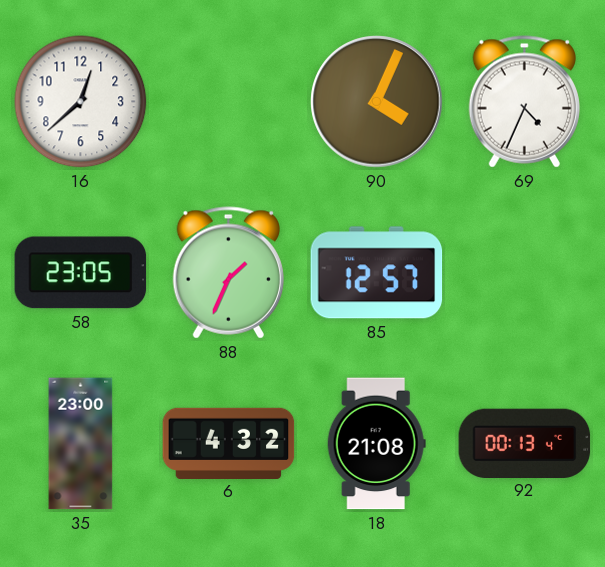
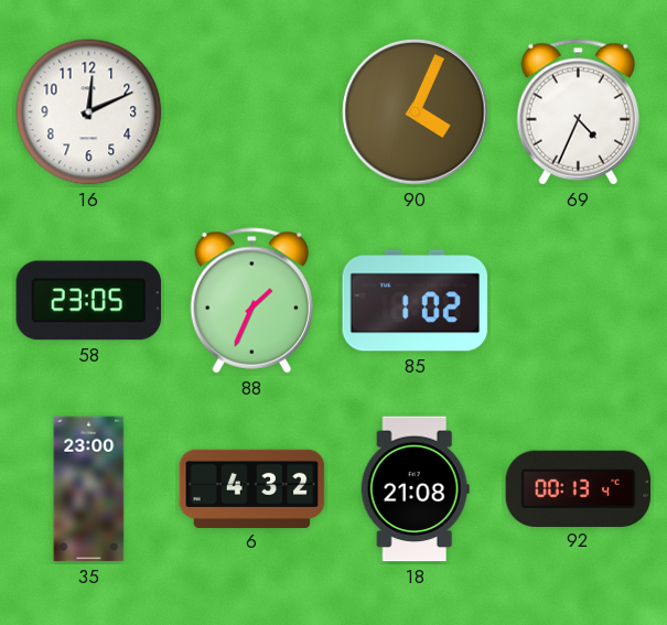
16: 12:38 -> 12:11
85: 12:57 -> 1:02
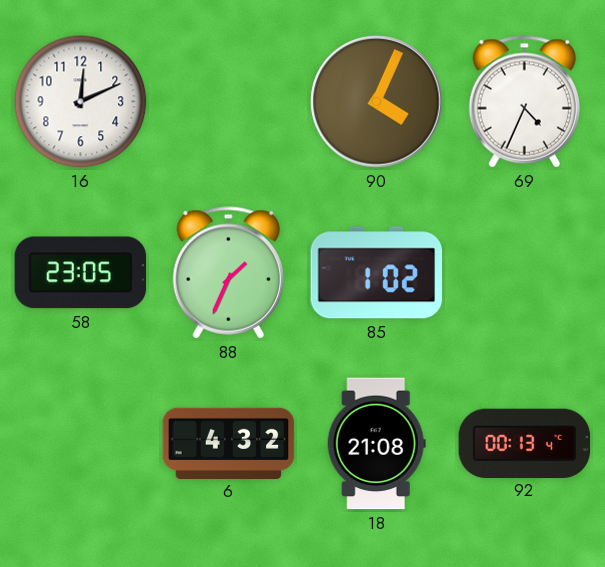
35: 23:00 -> none
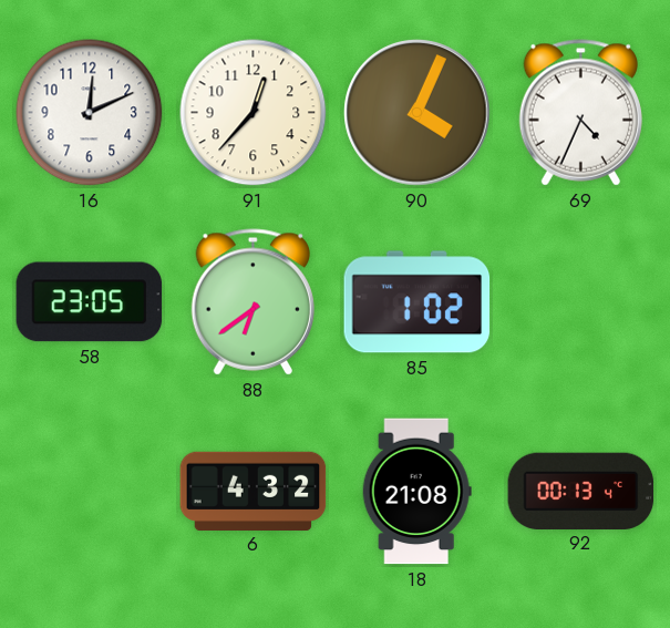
91: none -> 12:37
88: 1:34 -> 6:39
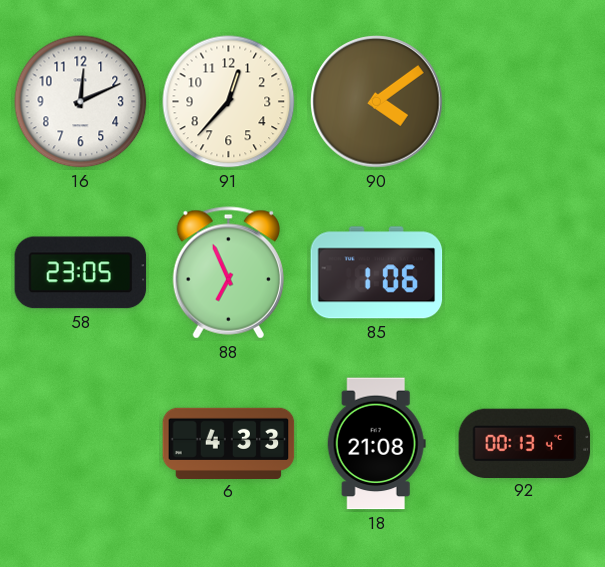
90: 4:04 -> 4:09
69: 4:34 -> none
88: 6:39 -> 6:56
85: 1:02 -> 1:06
6: 4:32 -> 4:33
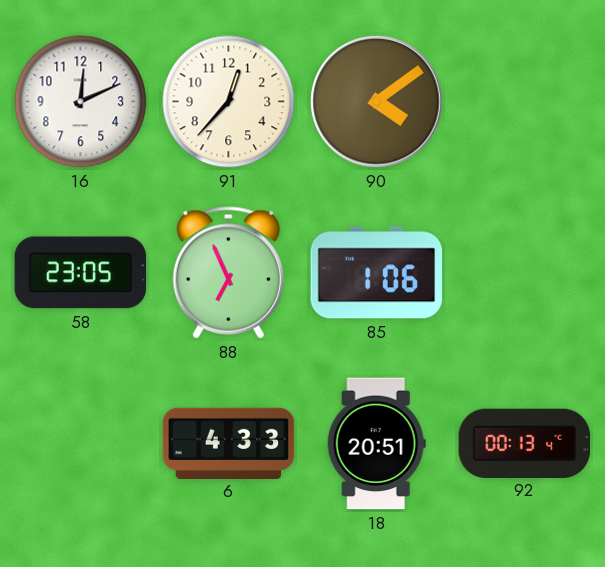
18: 21:08 -> 20:51
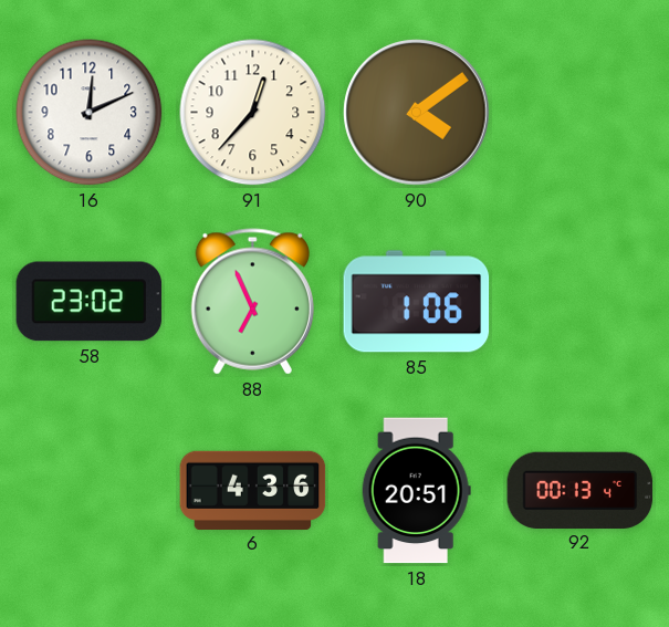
58: 23:05 -> 23:02
6: 4:33 -> 4:36
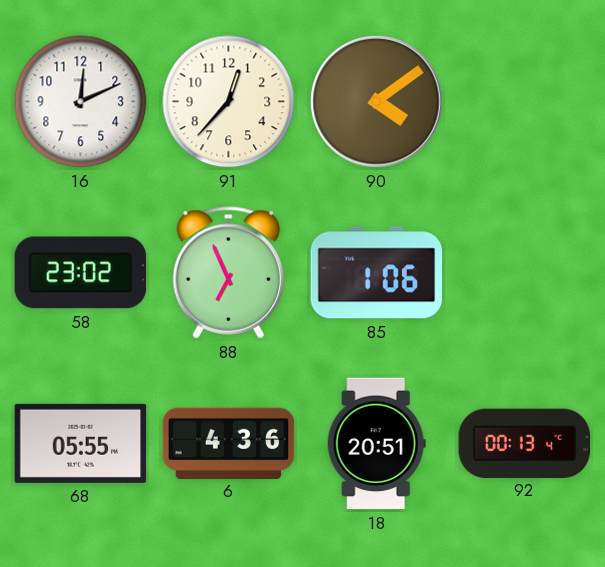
68: none -> 05:55
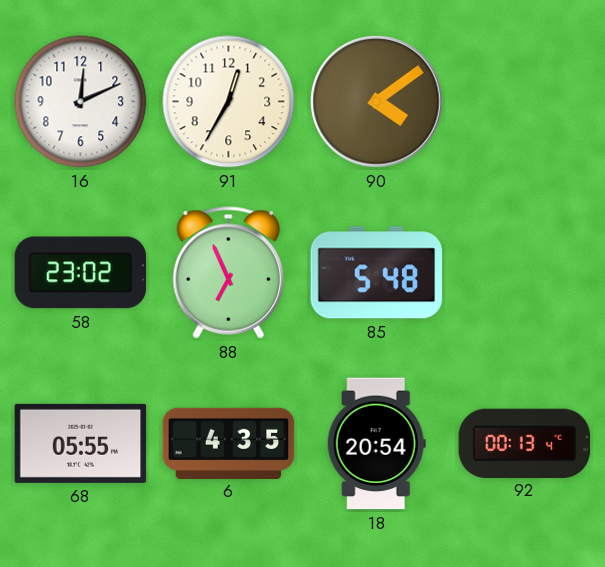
91: 12:37 -> 12:35
85: 1:06 -> 5:48
6: 4:36 -> 4:35
18: 20:51 -> 20:54
